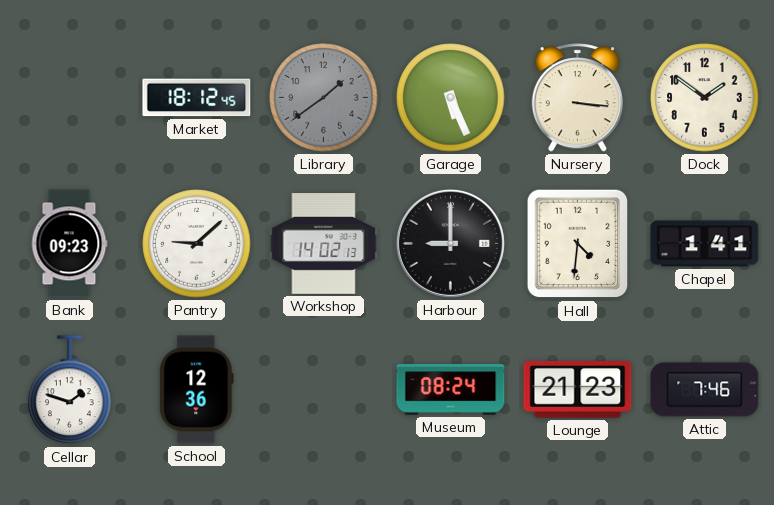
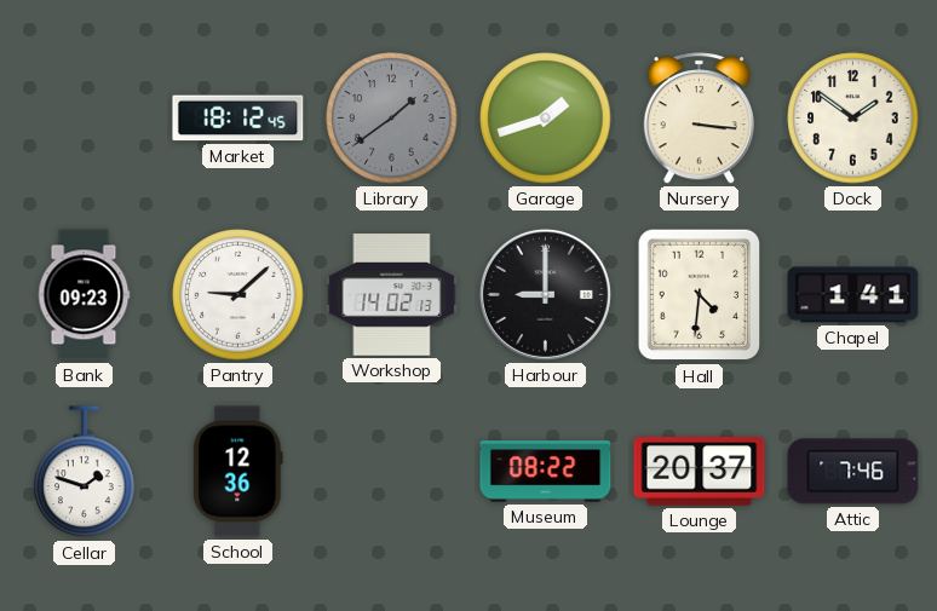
Garage: 5:26 -> 1:42
Museum: 08:24 -> 08:22
Lounge: 21:23 -> 20:37
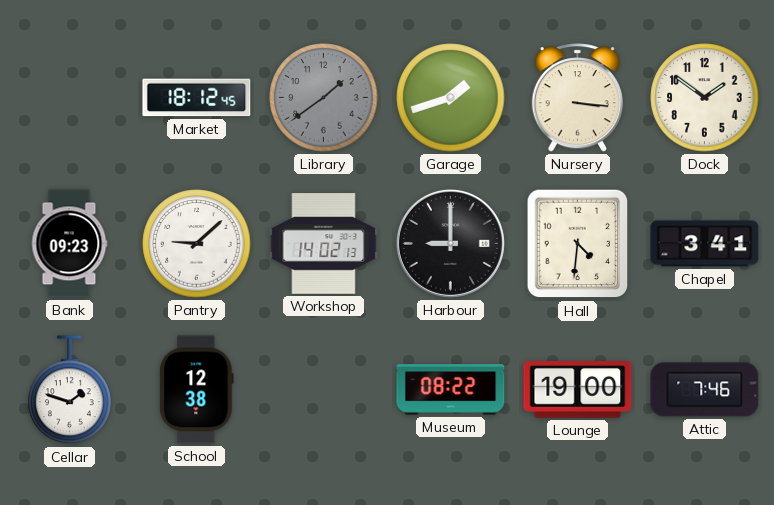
Chapel: 1:41 -> 3:41
School: 12:36 -> 12:38
Lounge: 20:37 -> 19:00
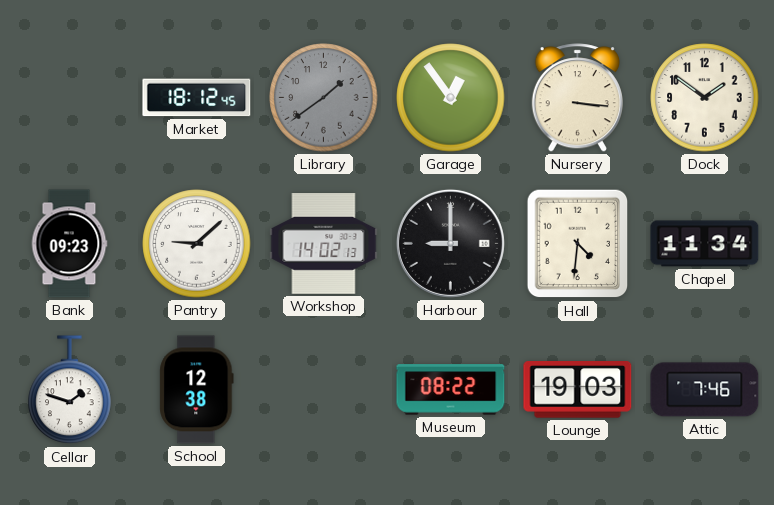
Garage: 1:42 -> 12:54
Chapel: 3:41 -> 11:34
Lounge: 19:00 -> 19:03
